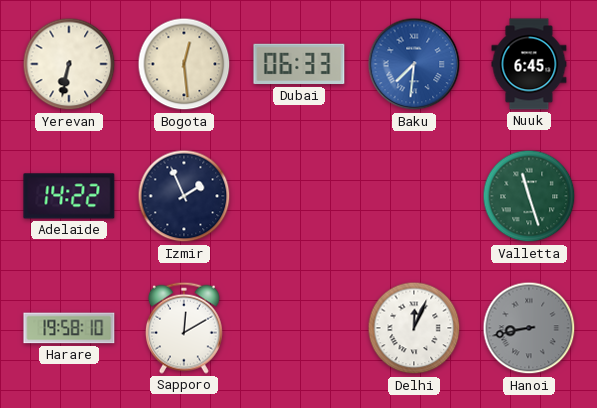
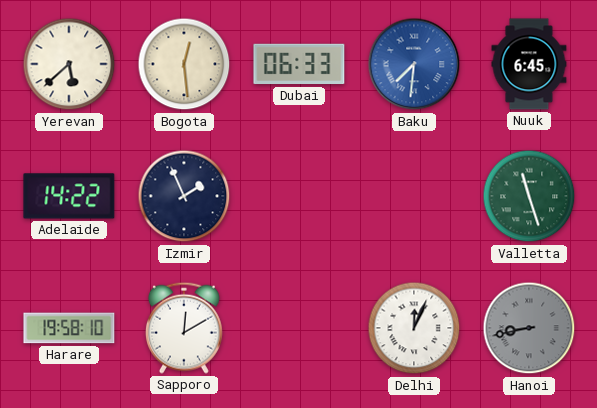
Yerevan: 6:32 -> 5:38
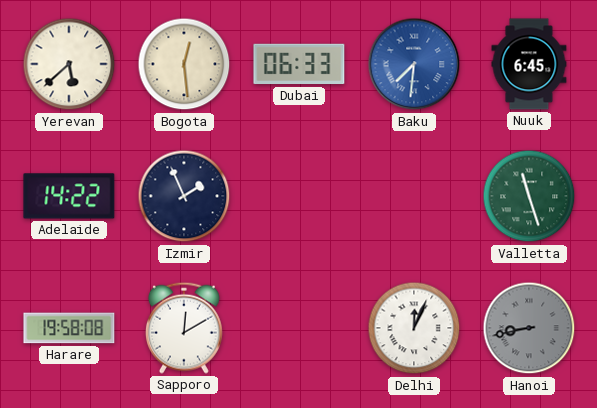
Harare: 19:58:10 -> 19:58:08
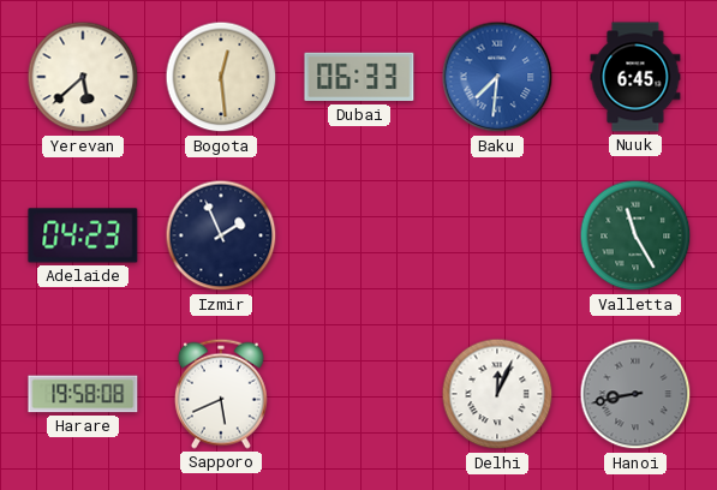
Adelaide: 14:22 -> 04:23
Valletta: 11:27 -> 11:25
Sapporo: 12:10 -> 5:41
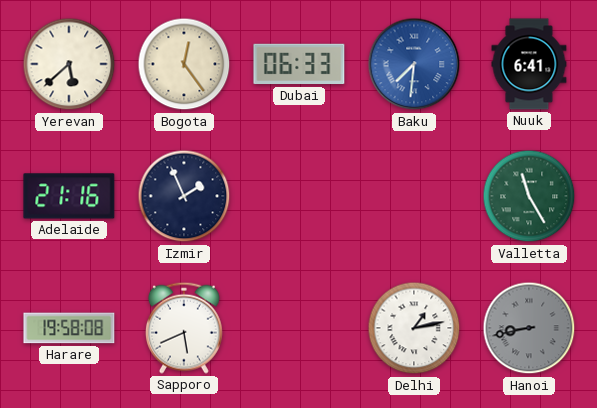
Bogota: 12:29 -> 12:24
Nuuk: 6:45 -> 6:41
Adelaide: 04:23 -> 21:16
Delhi: 12:04 -> 1:13
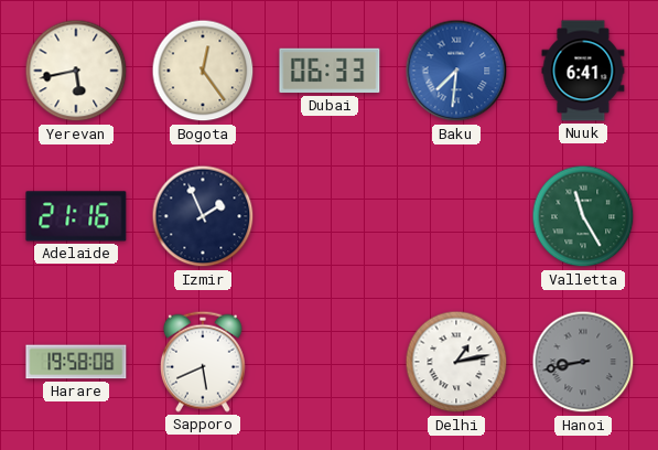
Yerevan: 5:38 -> 5:43
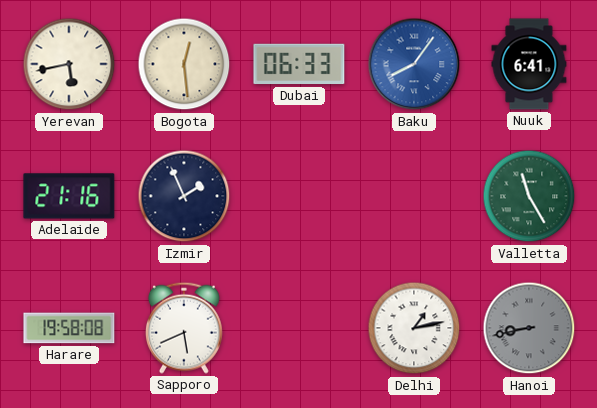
Bogota: 12:24 -> 12:29
Baku: 7:31 -> 8:06
